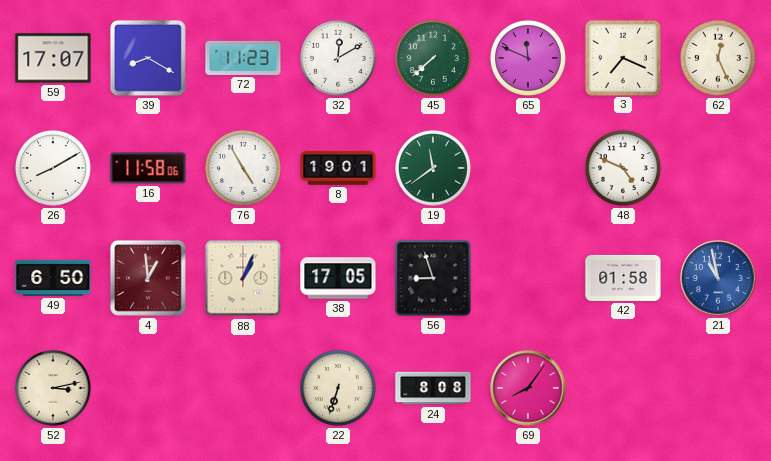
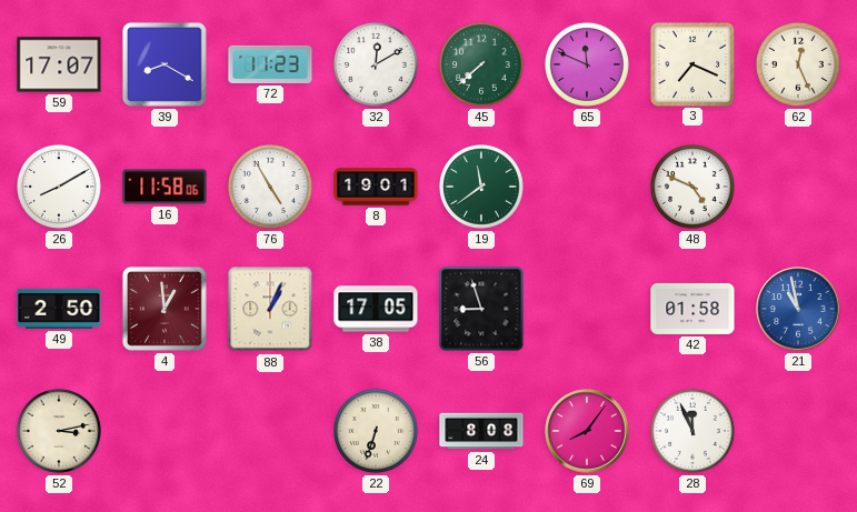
49: 6:50 -> 2:50
28: none -> 11:56
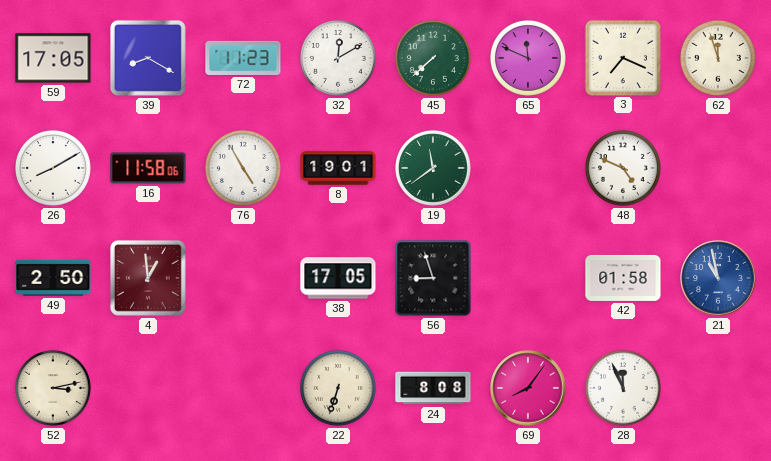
59: 17:07 -> 17:05
62: 12:26 -> 11:57
88: 1:04 -> none
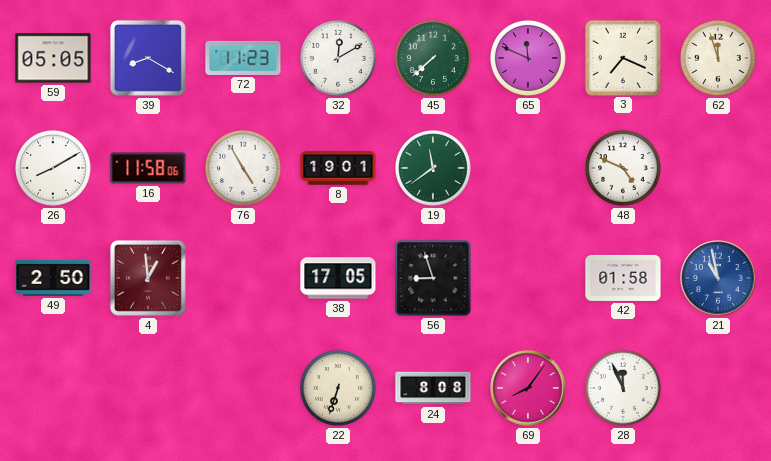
59: 17:05 -> 05:05
52: 3:13 -> none
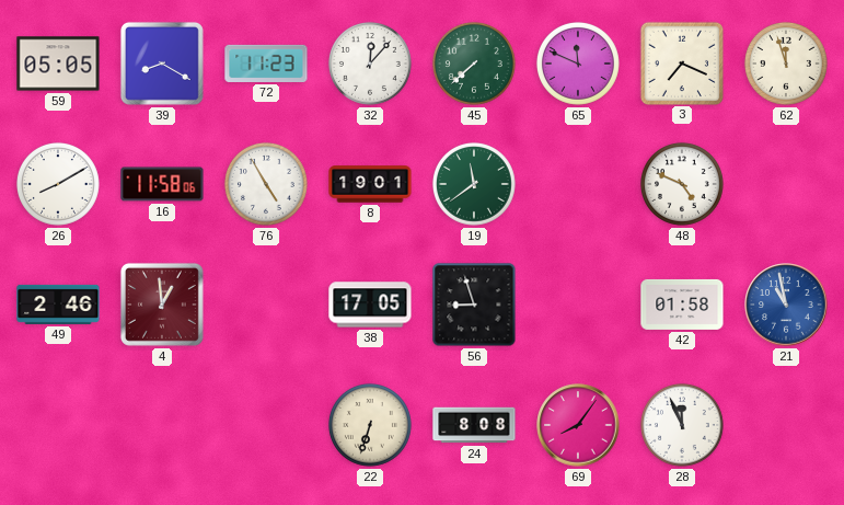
32: 12:10 -> 12:07
49: 2:50 -> 2:46
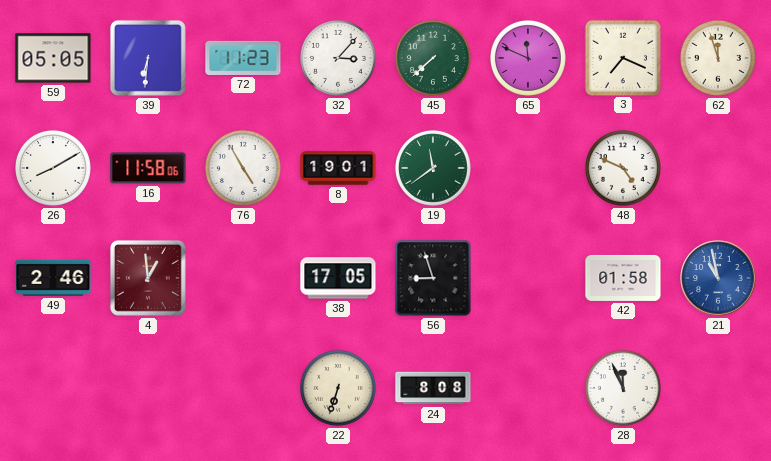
39: 8:20 -> 6:31
32: 12:07 -> 3:07
69: 8:06 -> none
